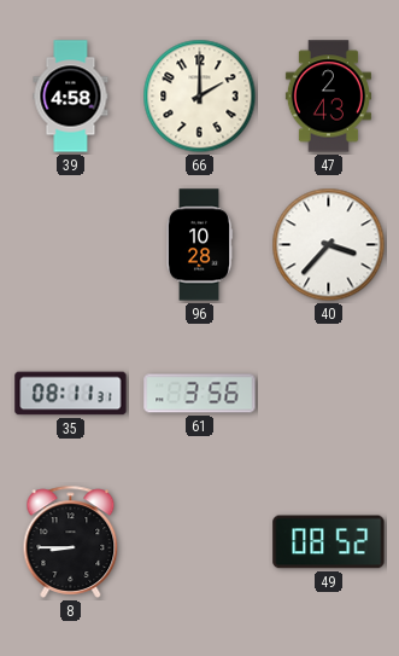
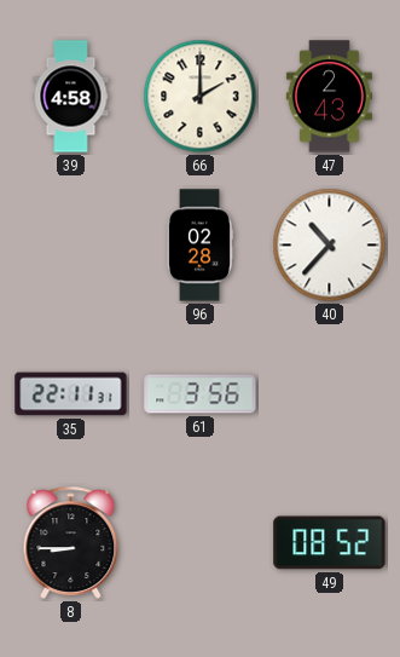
96: 10:28 -> 02:28
40: 3:37 -> 10:37
35: 08:11 -> 22:11
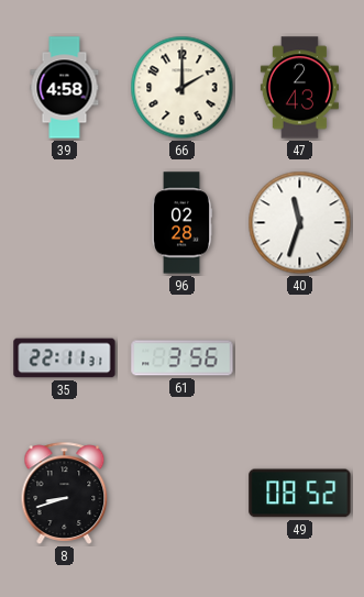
40: 10:37 -> 11:33
8: 8:45 -> 8:42
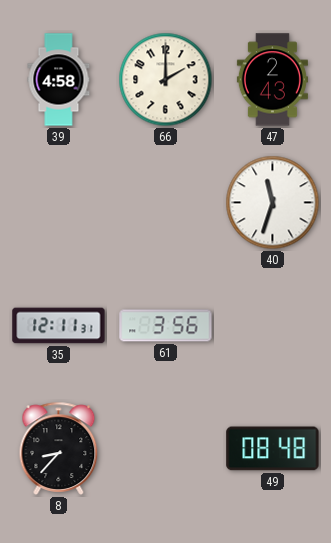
96: 02:28 -> none
35: 22:11 -> 12:11
8: 8:42 -> 8:37
49: 08:52 -> 08:48
